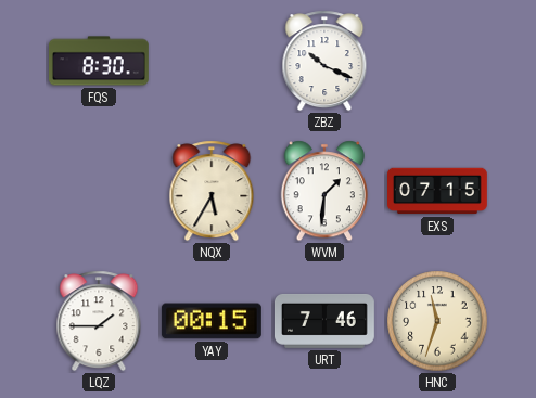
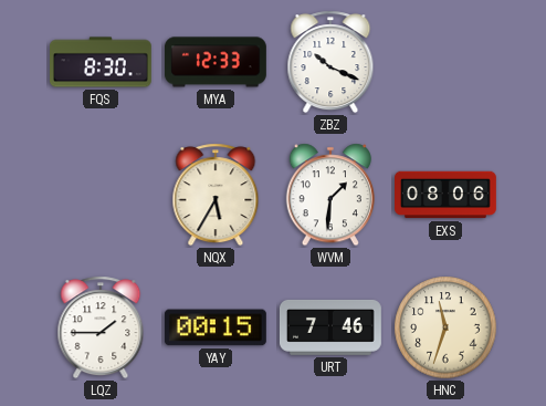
MYA: none -> 12:33
EXS: 07:15 -> 08:06
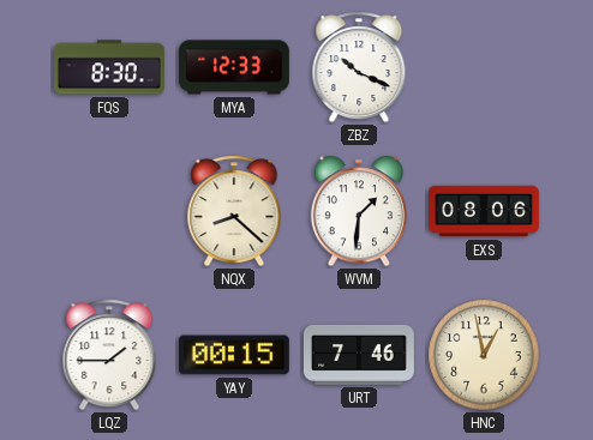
NQX: 5:35 -> 8:22
HNC: 11:33 -> 12:58
